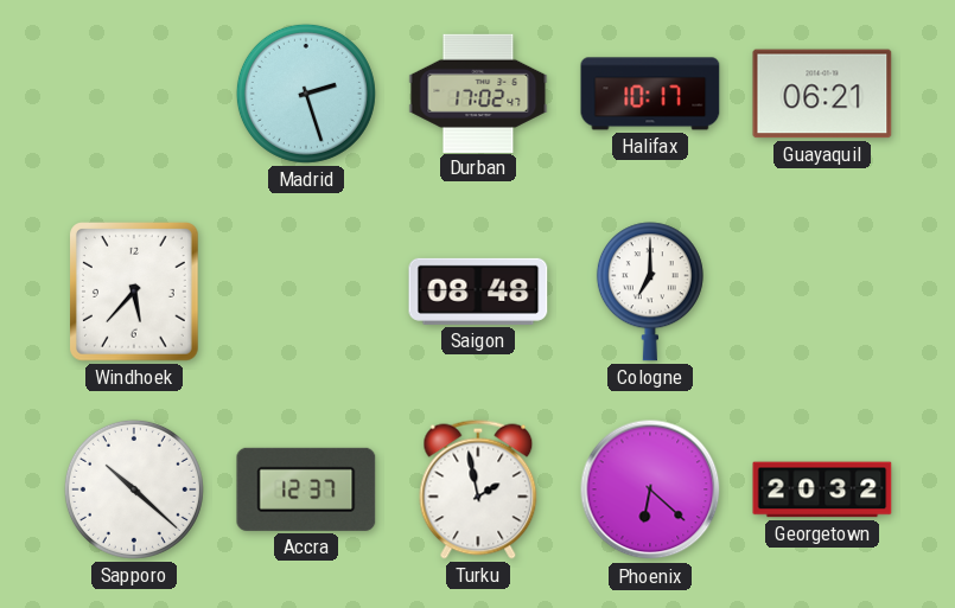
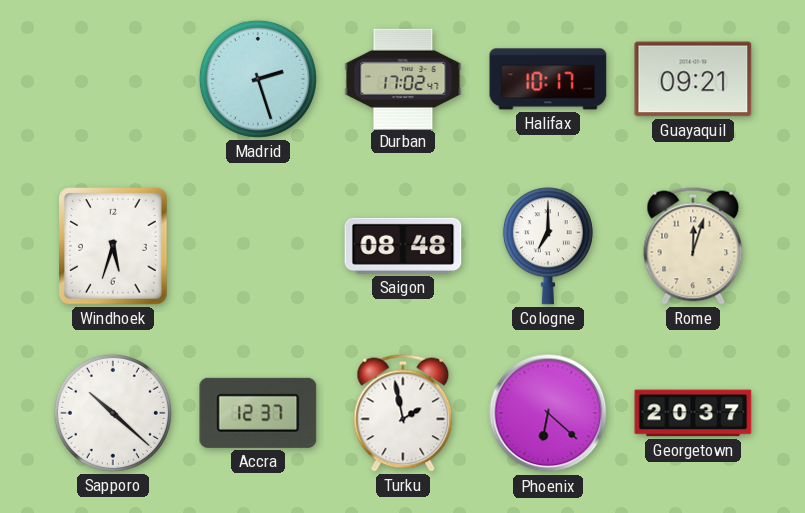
Guayaquil: 06:21 -> 09:21
Windhoek: 5:37 -> 5:33
Rome: none -> 12:03
Georgetown: 20:32 -> 20:37
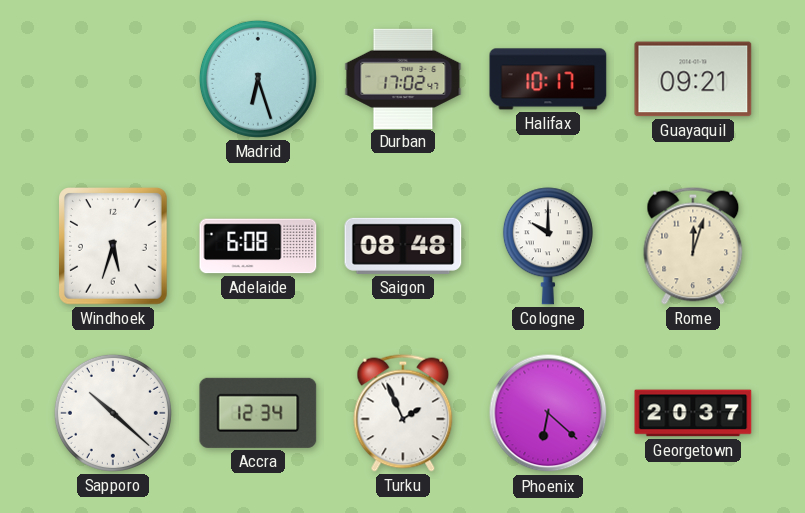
Madrid: 2:27 -> 6:27
Adelaide: none -> 6:08
Cologne: 7:00 -> 10:00
Accra: 12:37 -> 12:34
Turku: 1:58 -> 1:56
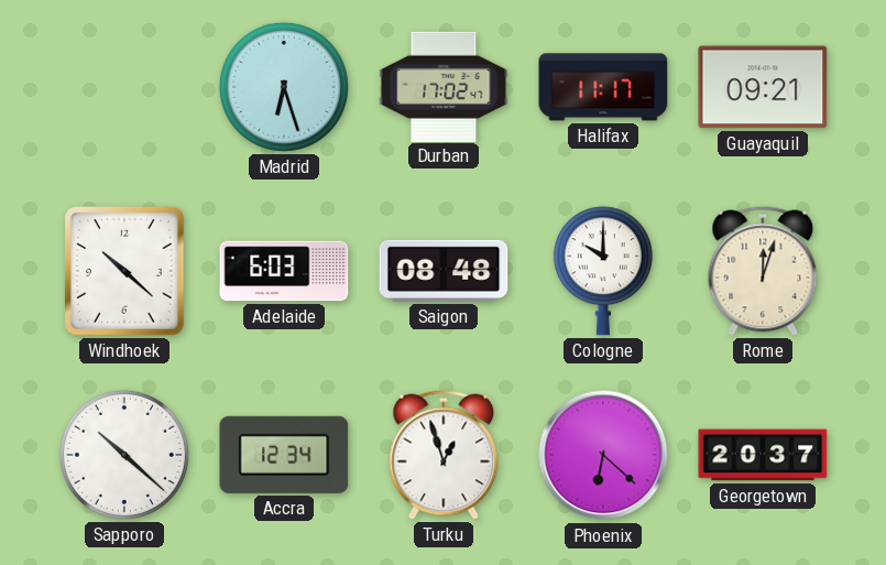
Halifax: 10:17 -> 11:17
Windhoek: 5:33 -> 10:22
Adelaide: 6:08 -> 6:03
Turku: 1:56 -> 12:57
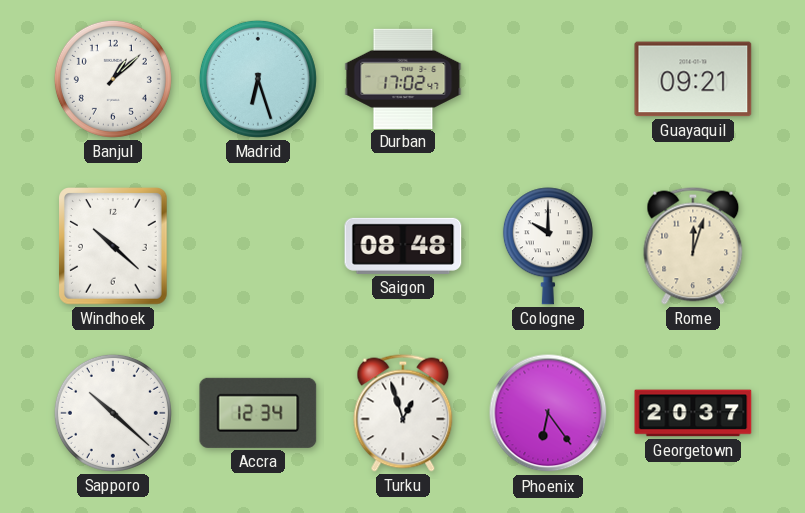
Banjul: none -> 1:08
Halifax: 11:17 -> none
Adelaide: 6:03 -> none
Phoenix: 6:22 -> 6:24
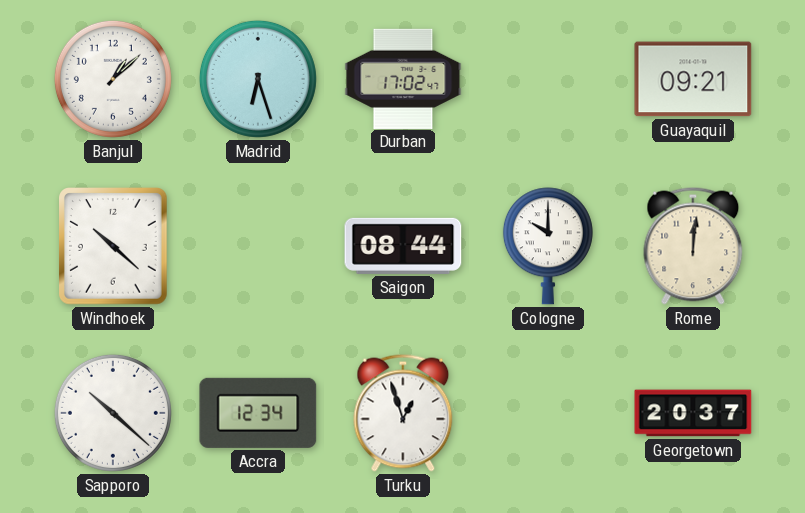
Saigon: 08:48 -> 08:44
Rome: 12:03 -> 12:01
Phoenix: 6:24 -> none
